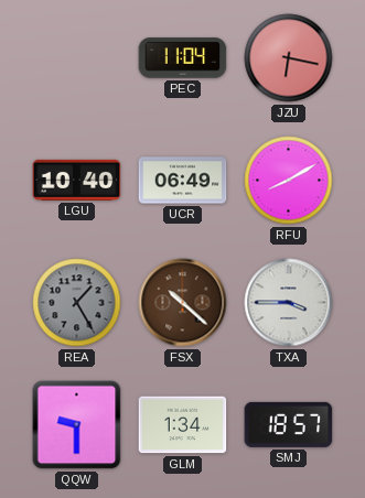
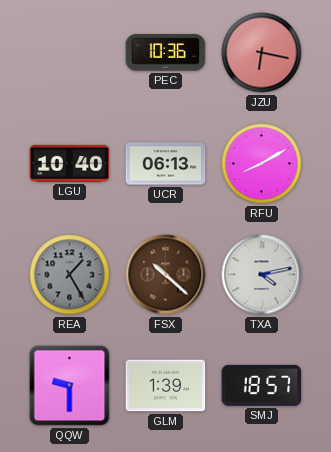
PEC: 11:04 -> 10:36
UCR: 06:49 -> 06:13
TXA: 3:45 -> 4:13
GLM: 1:34 -> 1:39
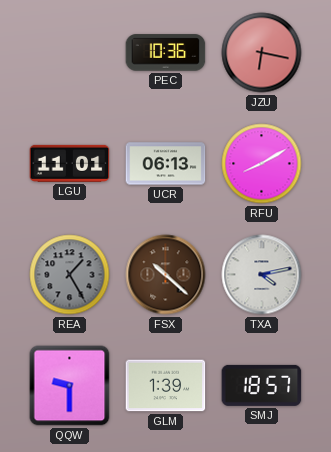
LGU: 10:40 -> 11:01
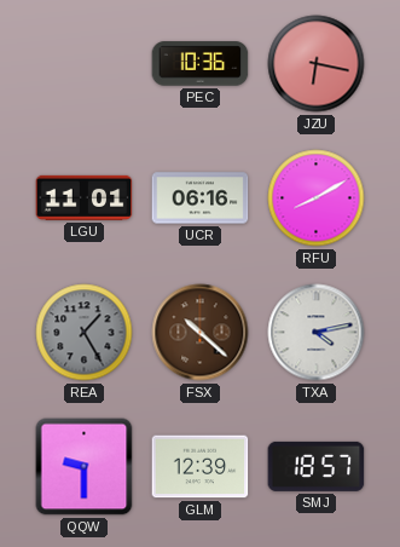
UCR: 06:13 -> 06:16
GLM: 1:39 -> 12:39
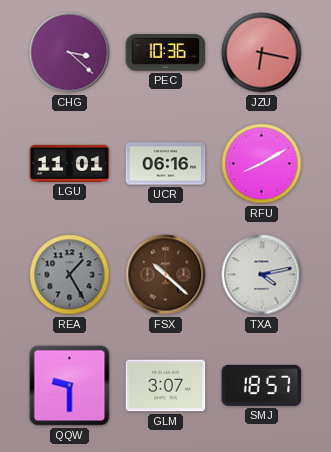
CHG: none -> 3:22
GLM: 12:39 -> 3:07
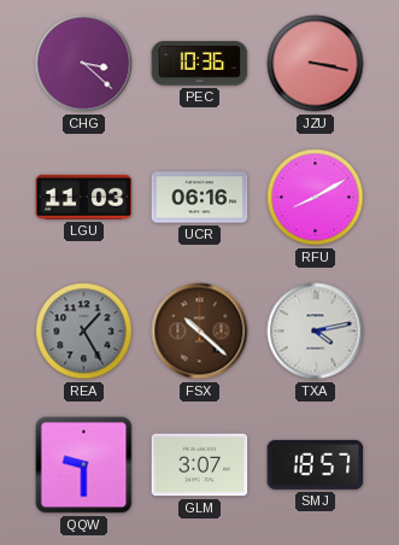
JZU: 6:17 -> 3:17
LGU: 11:01 -> 11:03
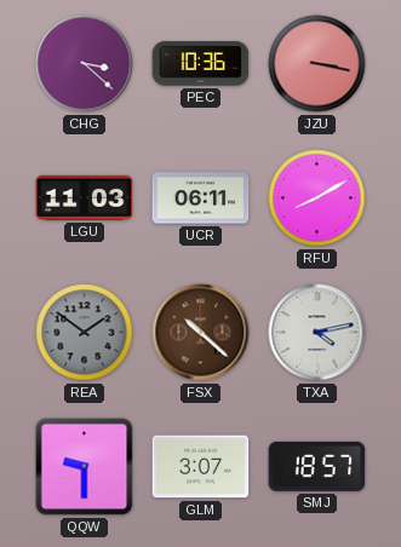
UCR: 06:16 -> 06:11
REA: 1:25 -> 1:51
